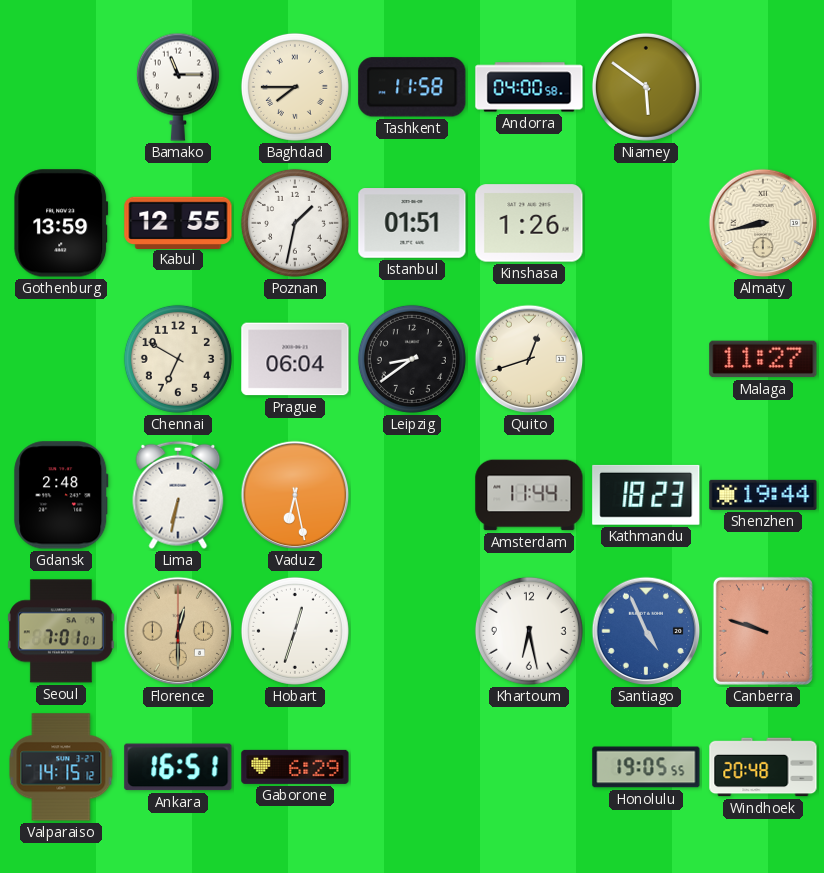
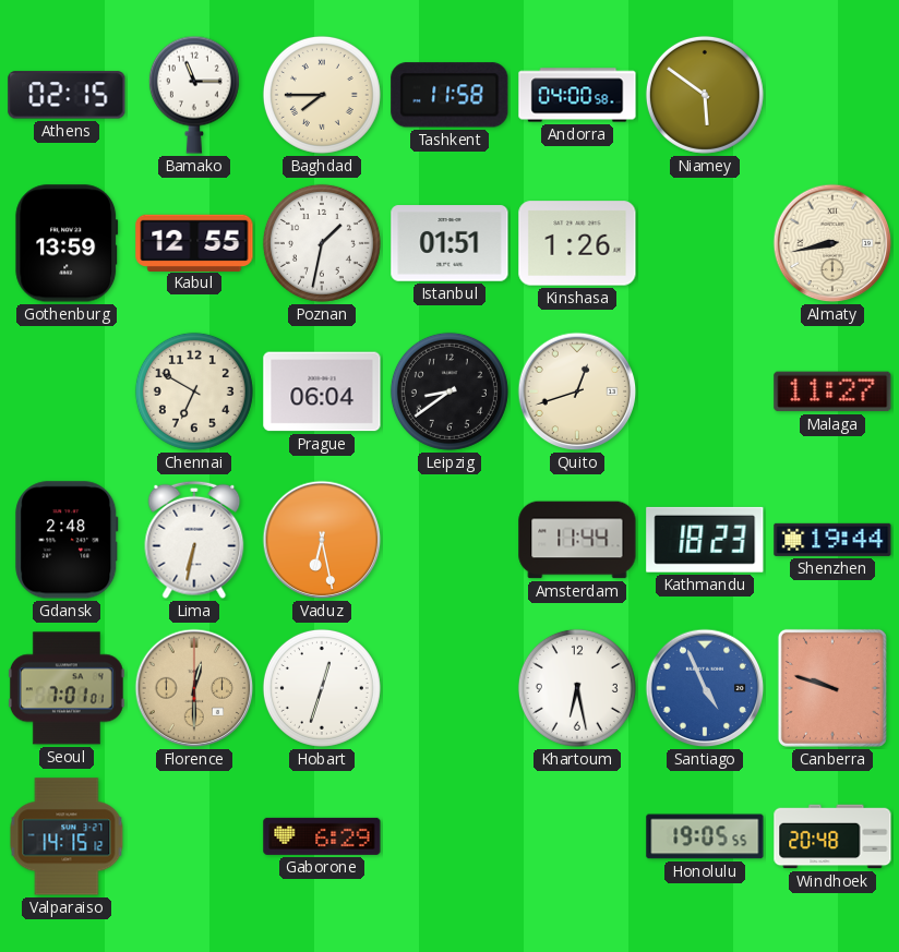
Athens: none -> 02:15
Ankara: 16:51 -> none
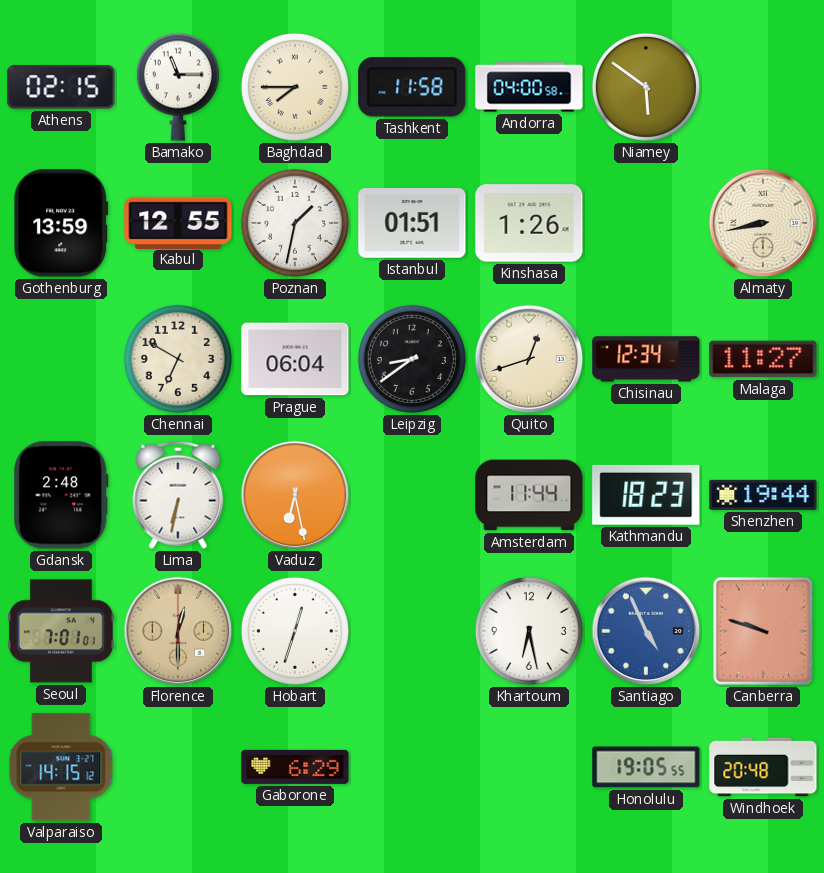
Chisinau: none -> 12:34
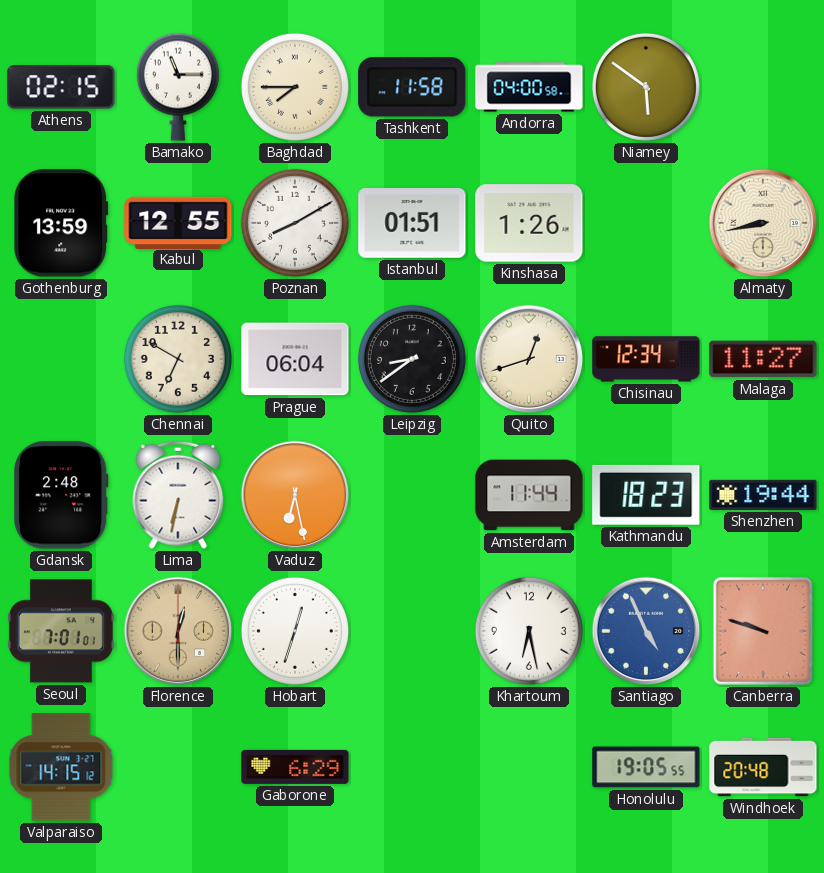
Poznan: 1:32 -> 8:10
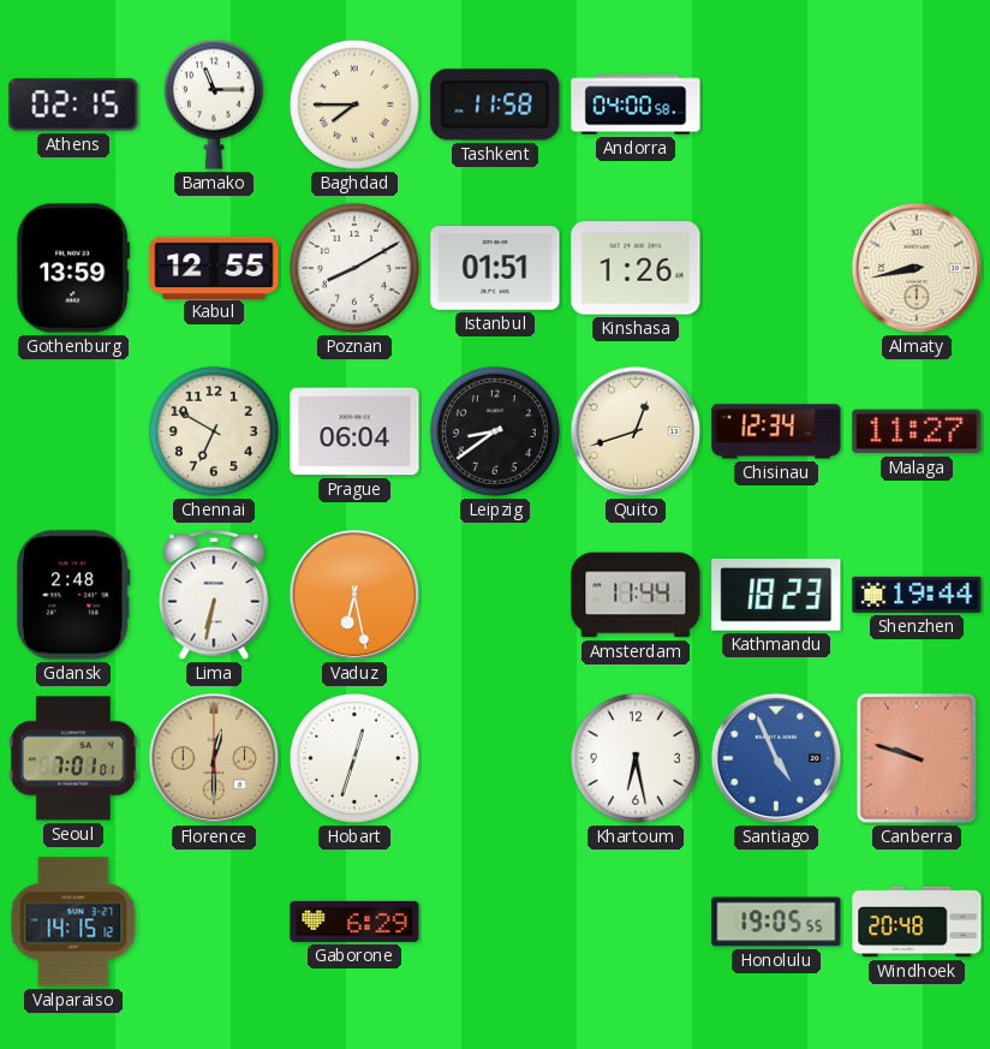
Niamey: 5:51 -> none
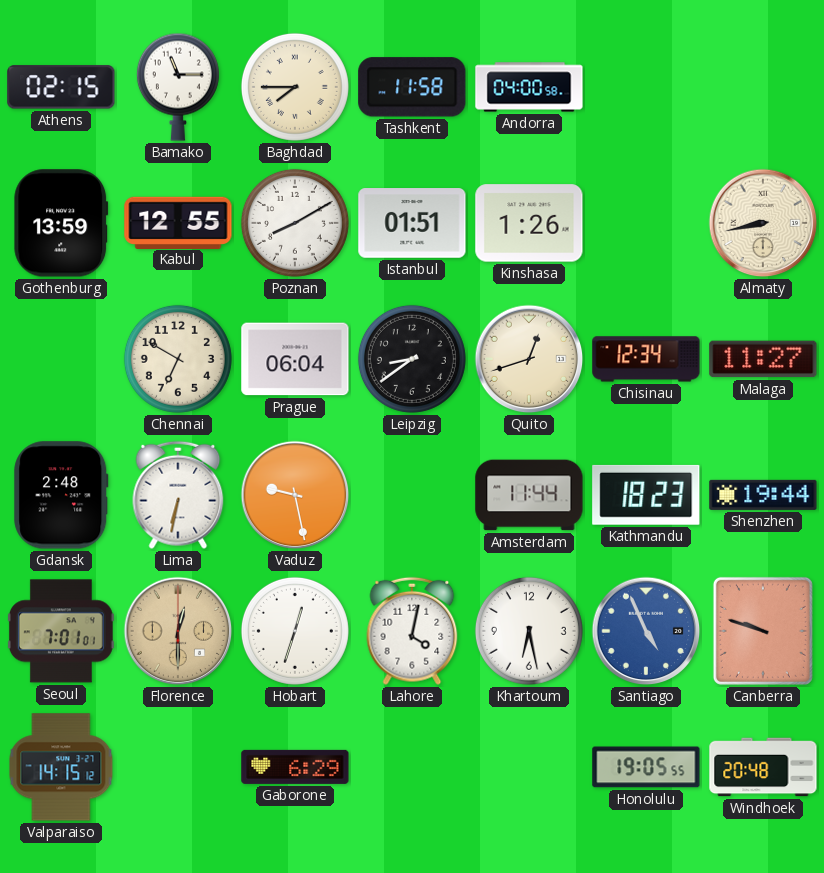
Vaduz: 6:28 -> 9:28
Lahore: none -> 4:02
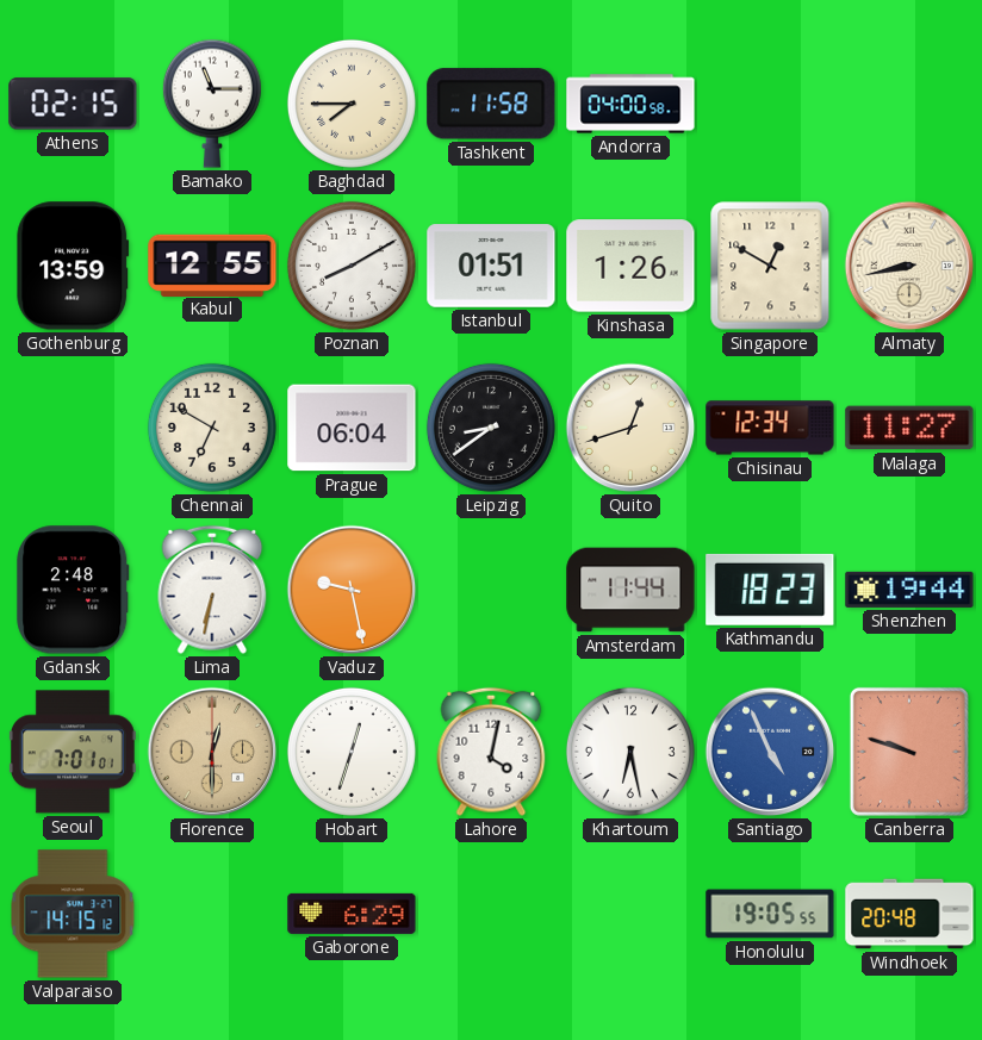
Singapore: none -> 12:50
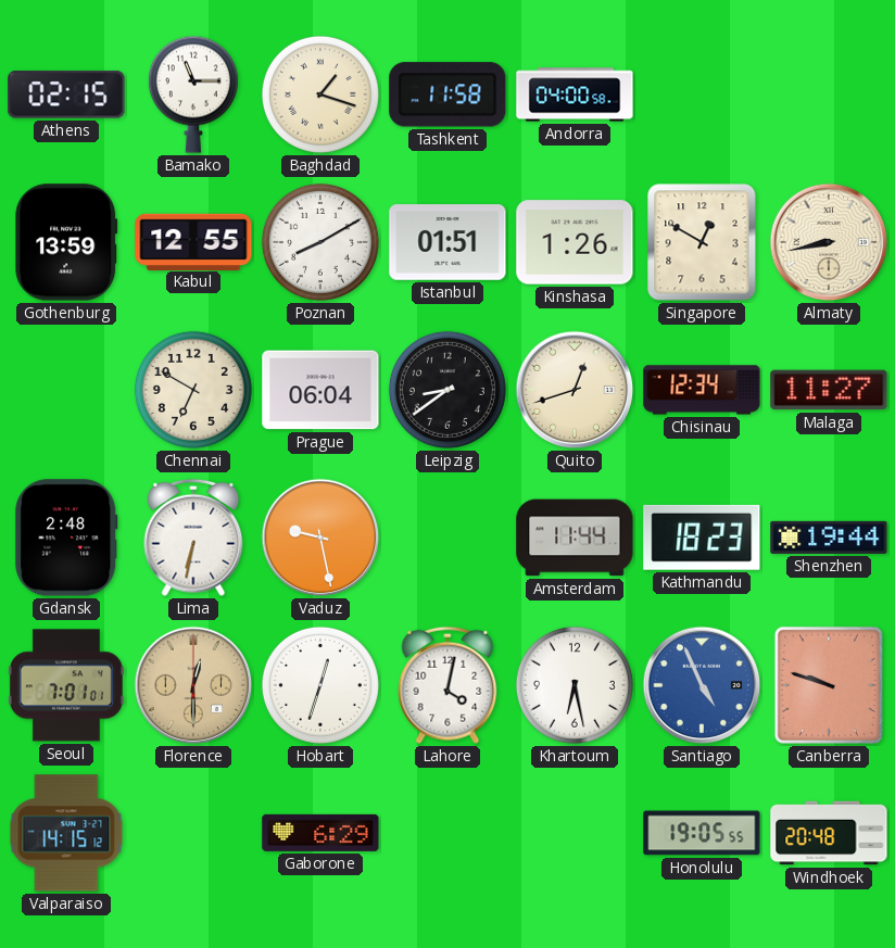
Baghdad: 7:45 -> 1:18
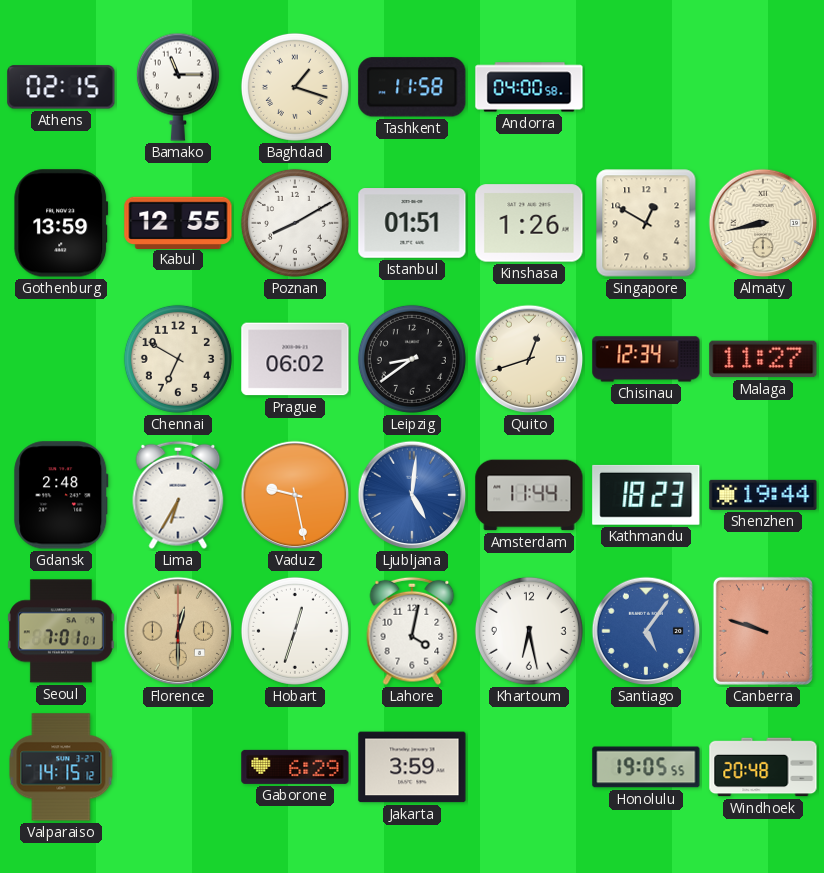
Prague: 06:04 -> 06:02
Lima: 6:32 -> 6:35
Ljubljana: none -> 5:01
Santiago: 4:56 -> 5:06
Jakarta: none -> 3:59
